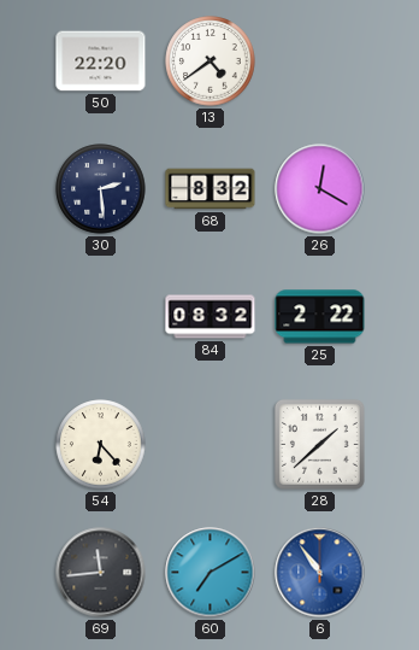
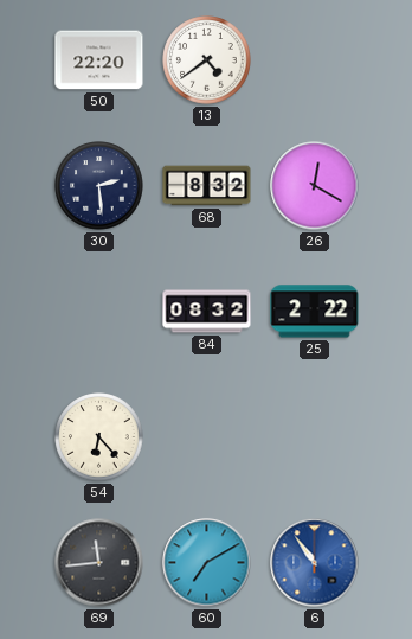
28: 1:38 -> none
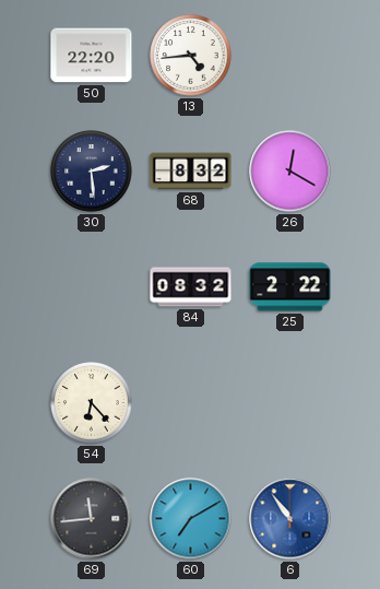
13: 4:39 -> 4:44
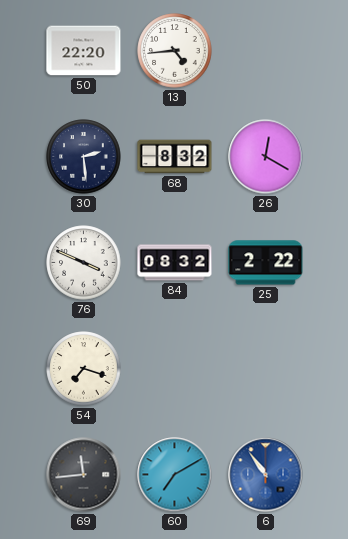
76: none -> 3:49
54: 6:23 -> 7:18
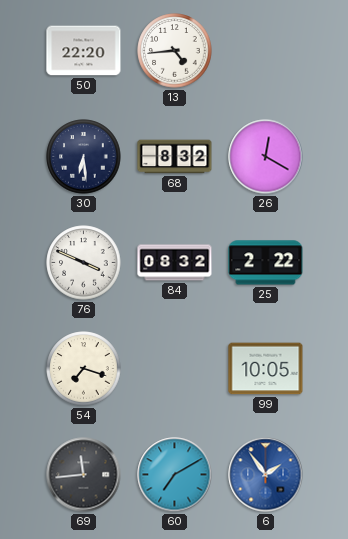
30: 2:29 -> 6:29
99: none -> 10:05
6: 10:54 -> 1:54
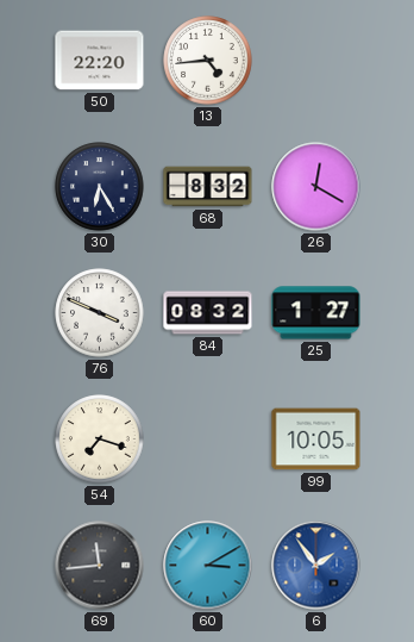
30: 6:29 -> 6:25
25: 2:22 -> 1:27
60: 7:10 -> 3:10
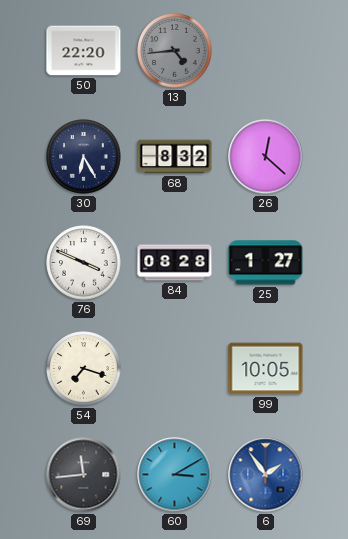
13 dial: white -> grey
26: 12:20 -> 12:22
84: 08:32 -> 08:28
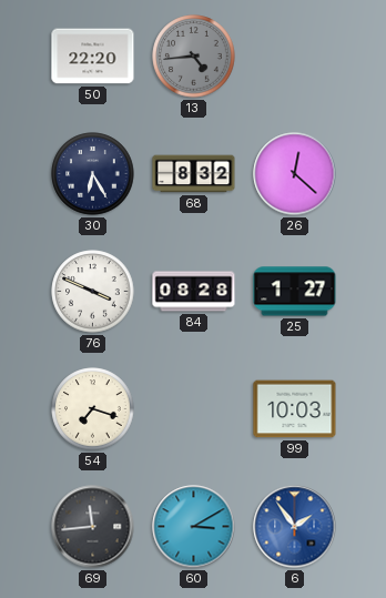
99: 10:05 -> 10:03
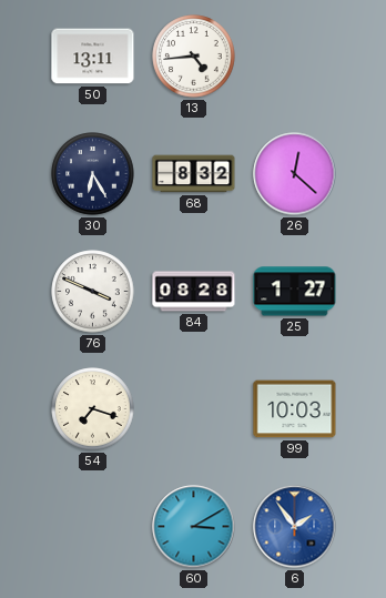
50: 22:20 -> 13:11
13 dial: grey -> white
69: 11:44 -> none
